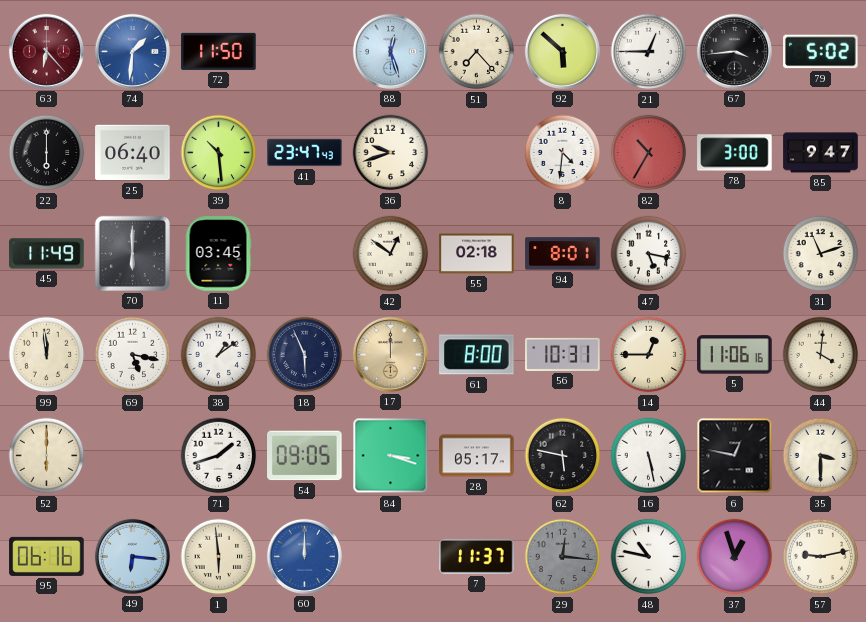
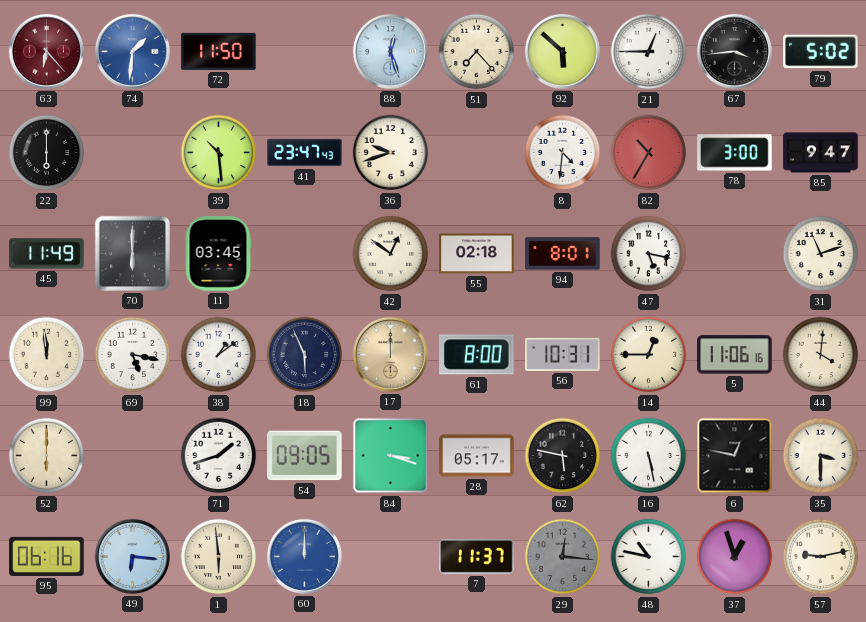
25: 06:40 -> none
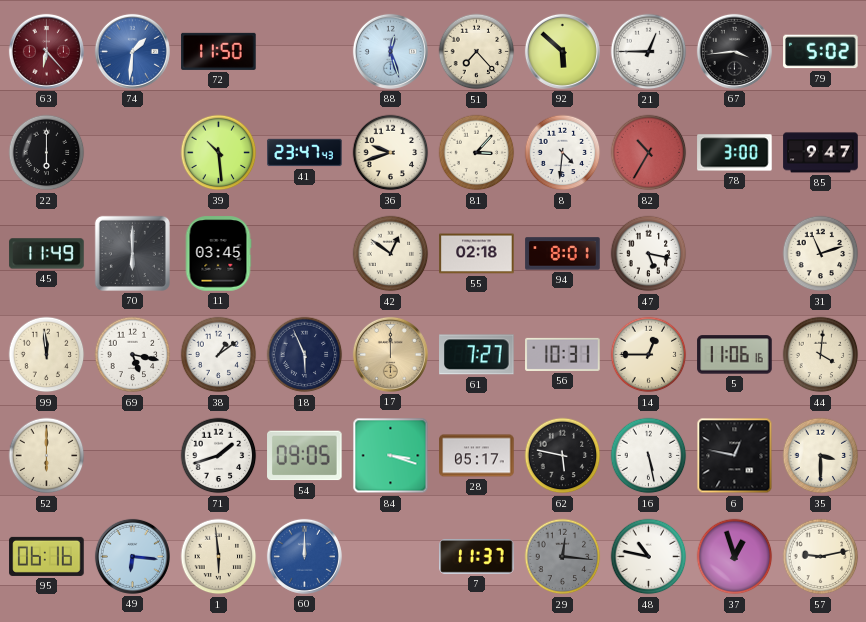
81: none -> 3:07
61: 8:00 -> 7:27
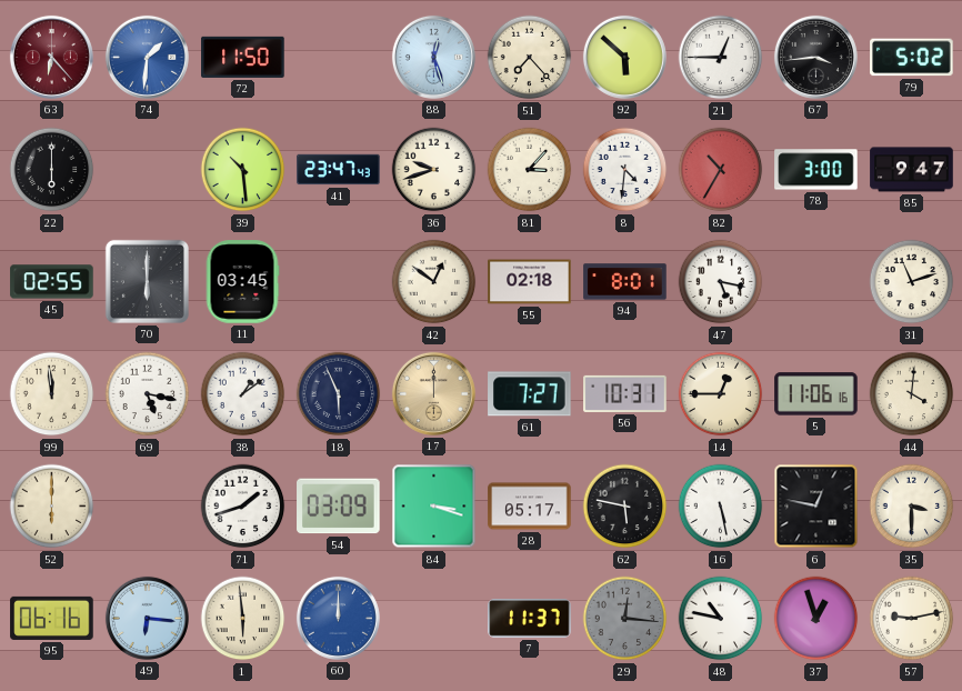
45: 11:49 -> 02:55
54: 09:05 -> 03:09
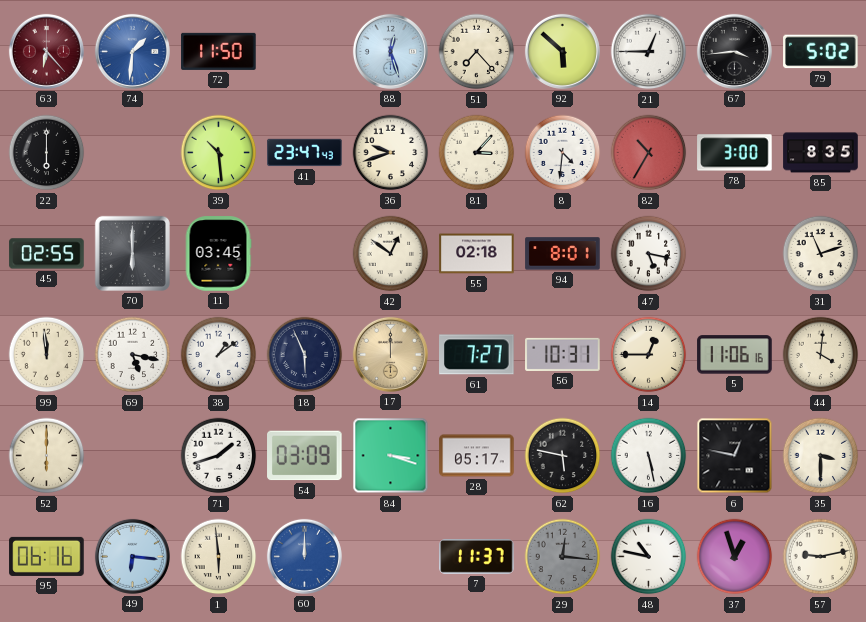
85: 9:47 -> 8:35
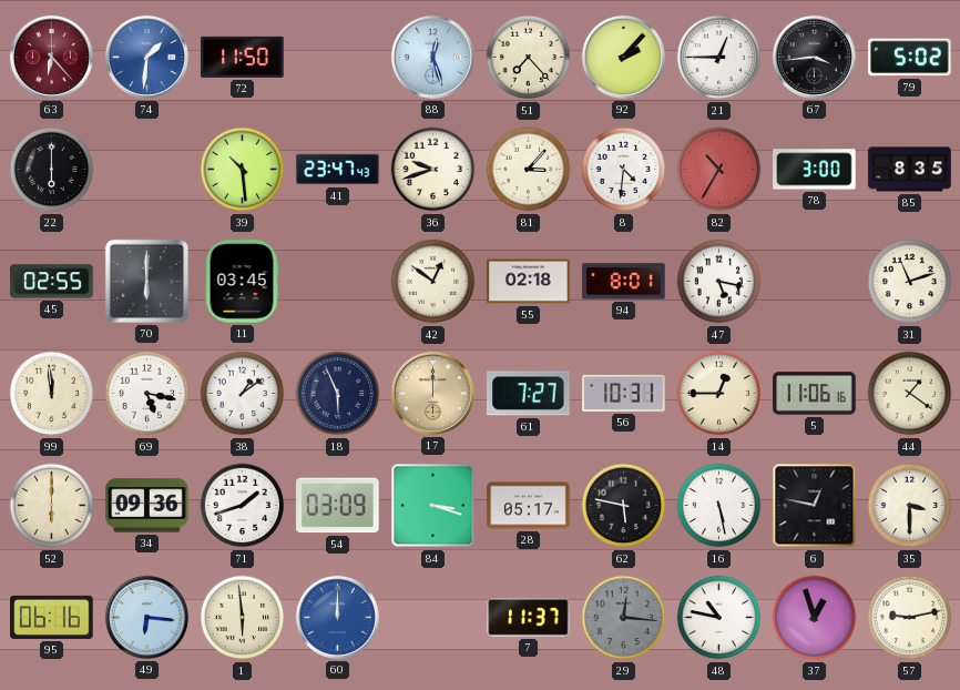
92: 5:52 -> 2:07
44: 4:01 -> 1:21
34: none -> 09:36
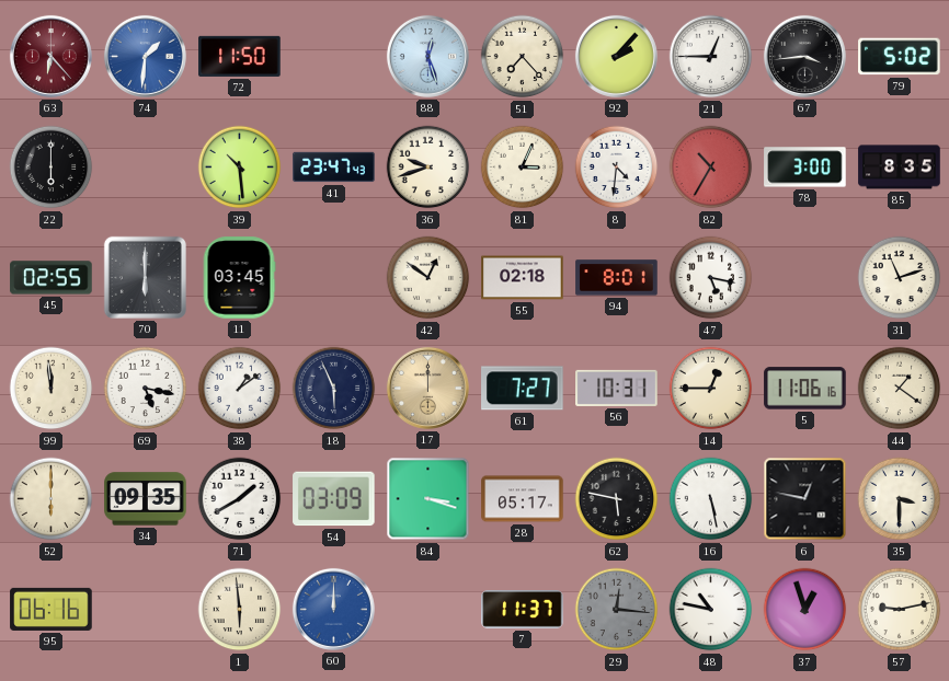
81: 3:07 -> 3:04
34: 09:36 -> 09:35
71: 1:42 -> 1:40
49: 6:16 -> none
